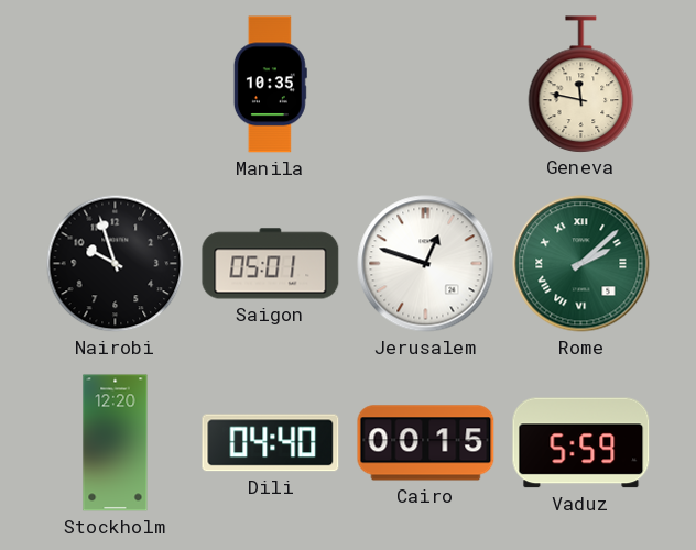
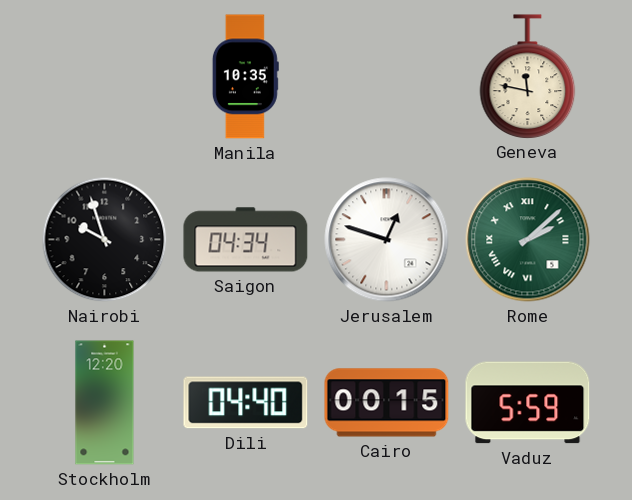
Saigon: 05:01 -> 04:34
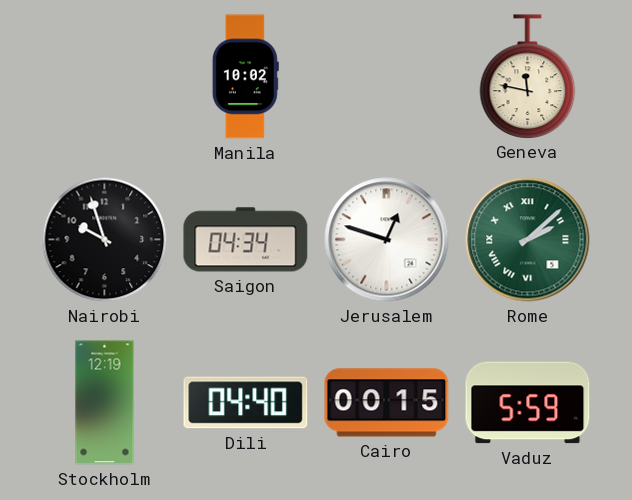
Manila: 10:35 -> 10:02
Stockholm: 12:20 -> 12:19
